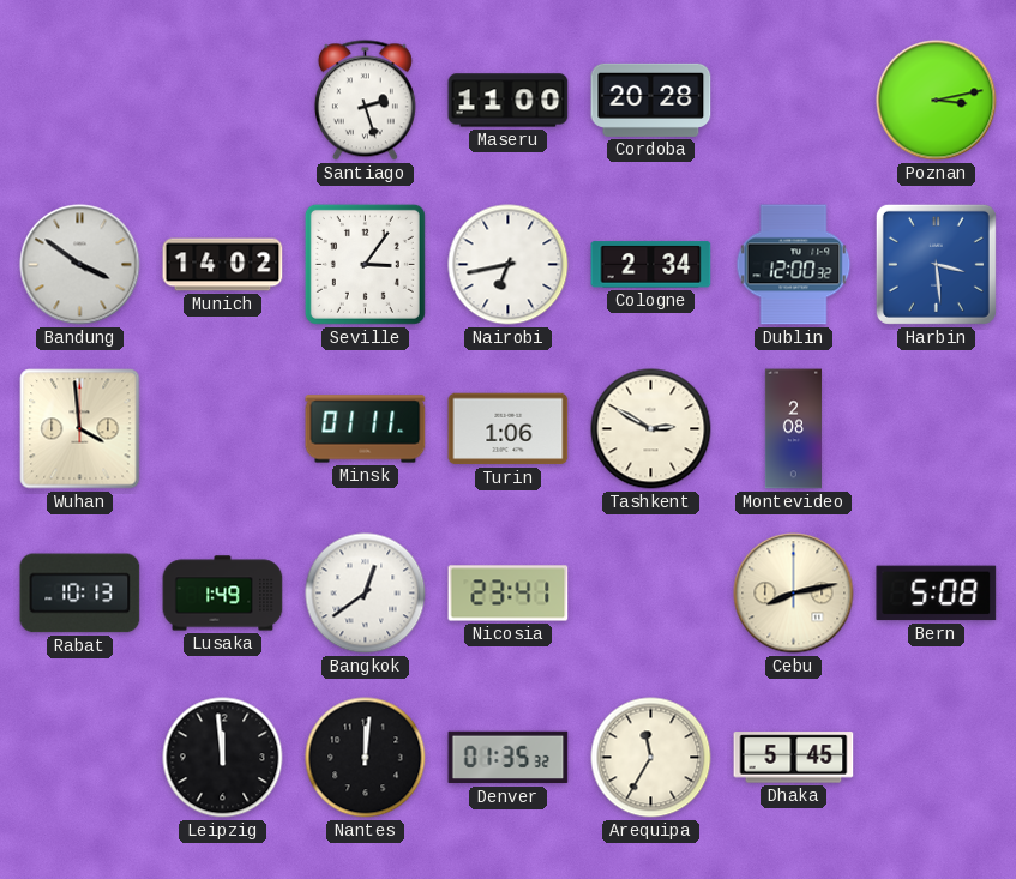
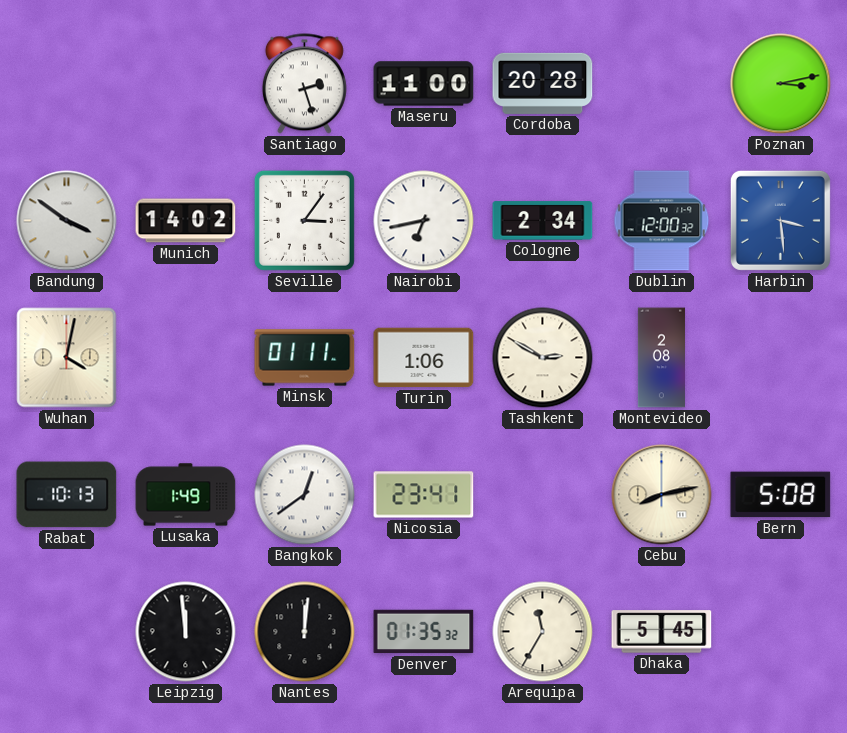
Wuhan: 3:59 -> 4:02
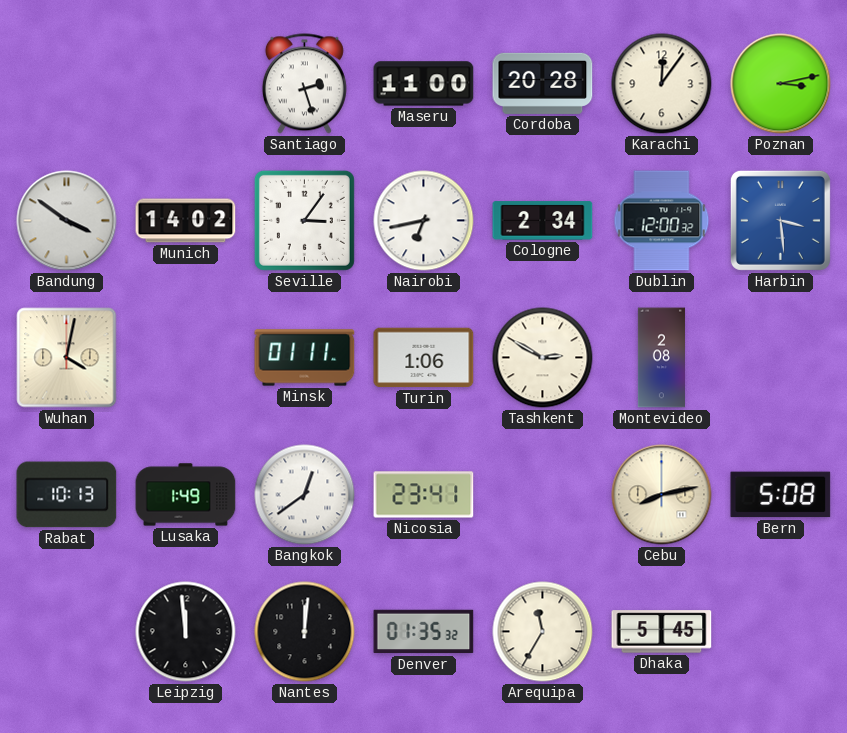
Karachi: none -> 12:06
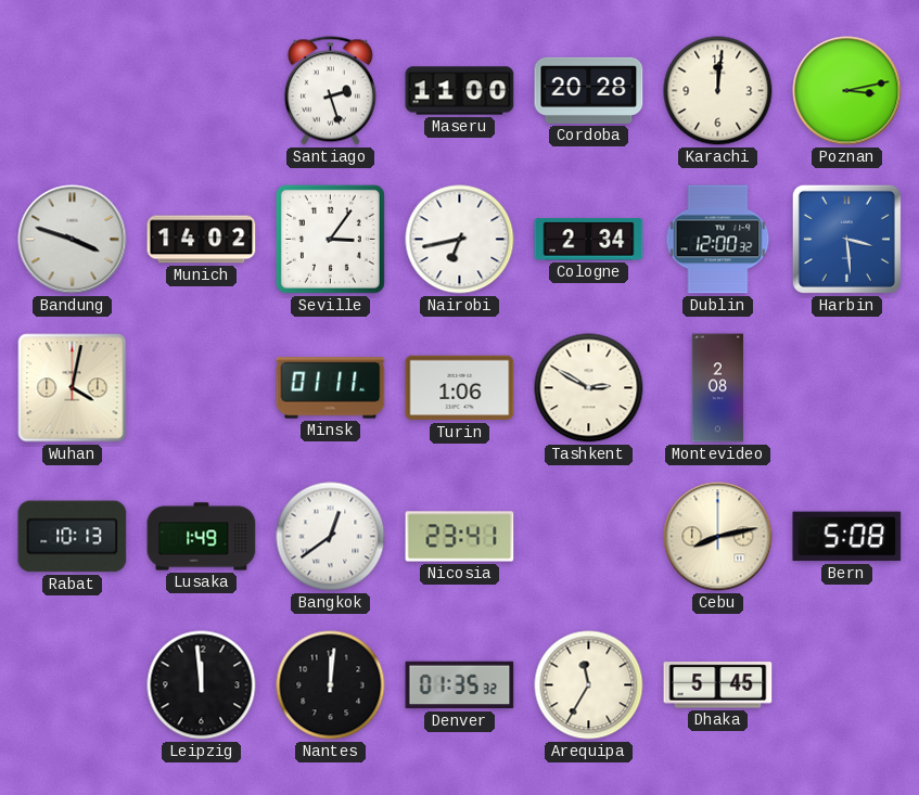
Karachi: 12:06 -> 12:01
Bandung: 3:51 -> 3:48
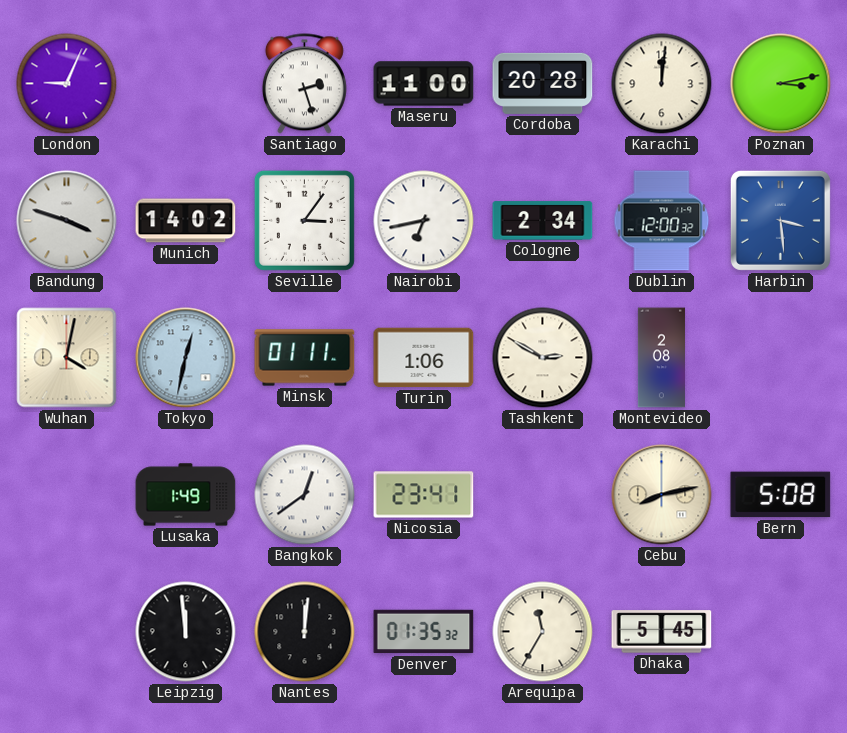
London: none -> 9:04
Tokyo: none -> 12:32
Rabat: 10:13 -> none
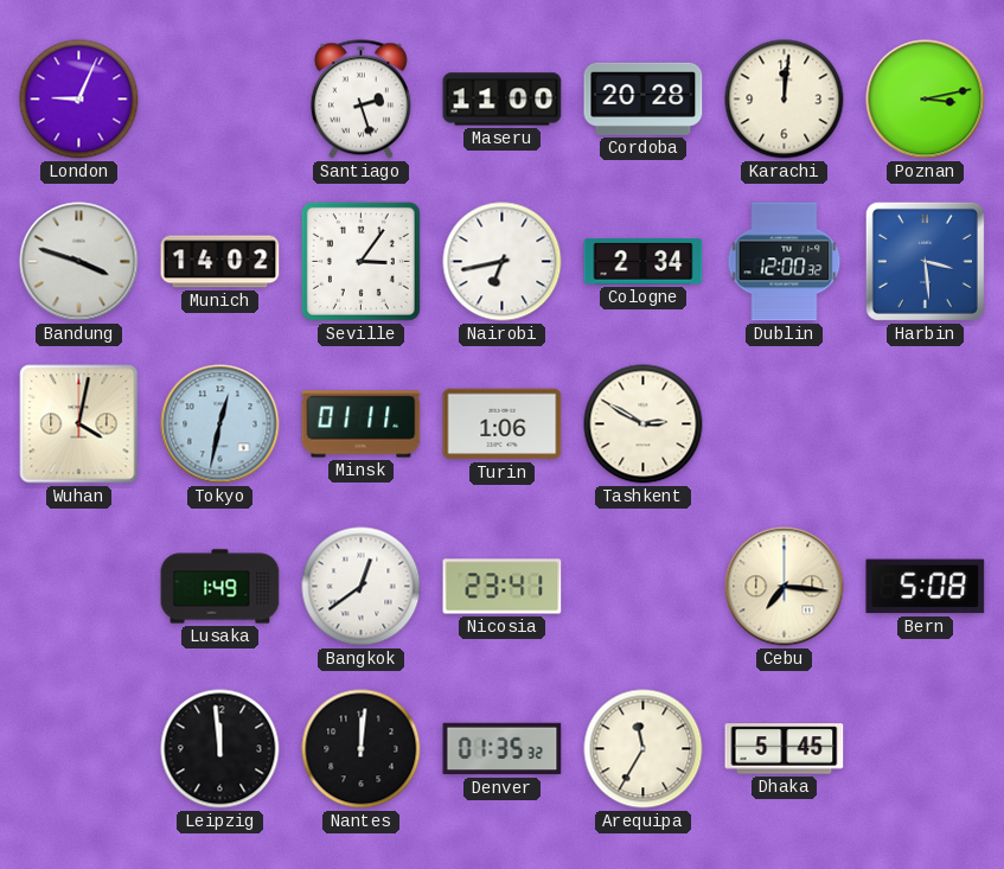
Montevideo: 2:08 -> none
Cebu: 8:13 -> 7:16
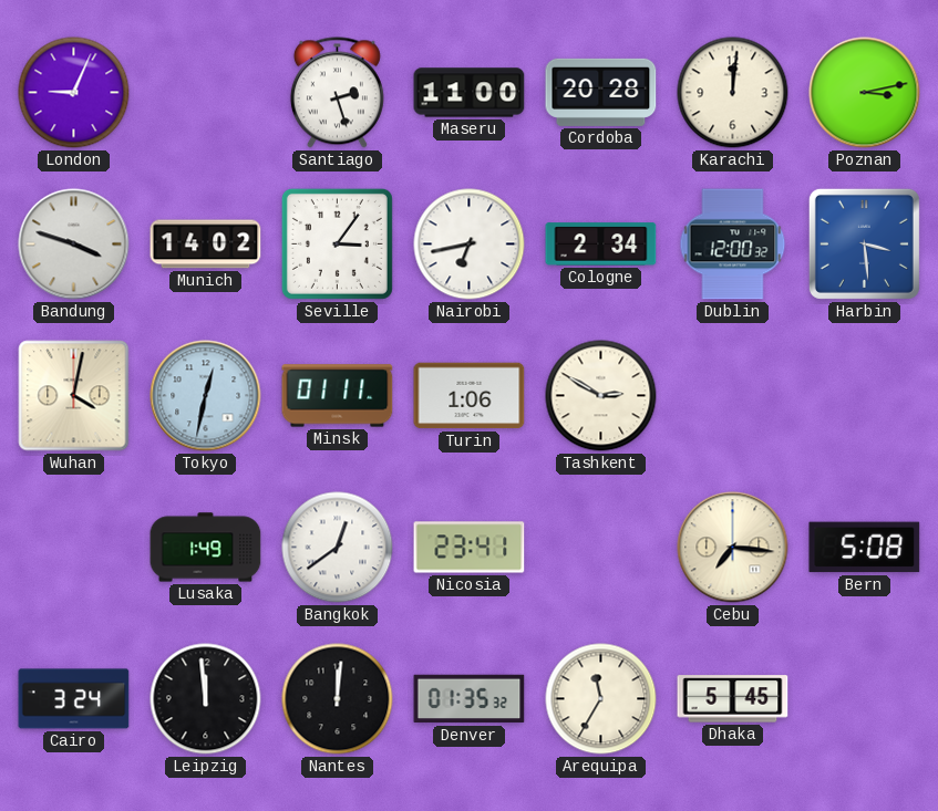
Cairo: none -> 3:24
